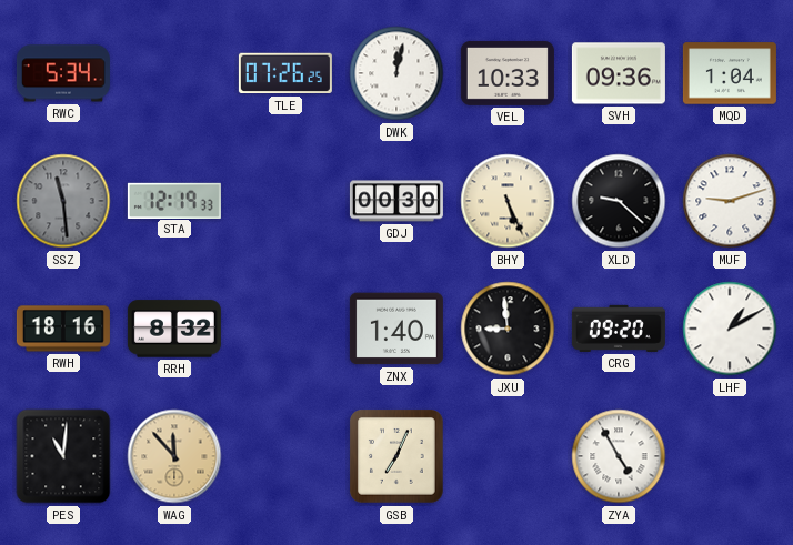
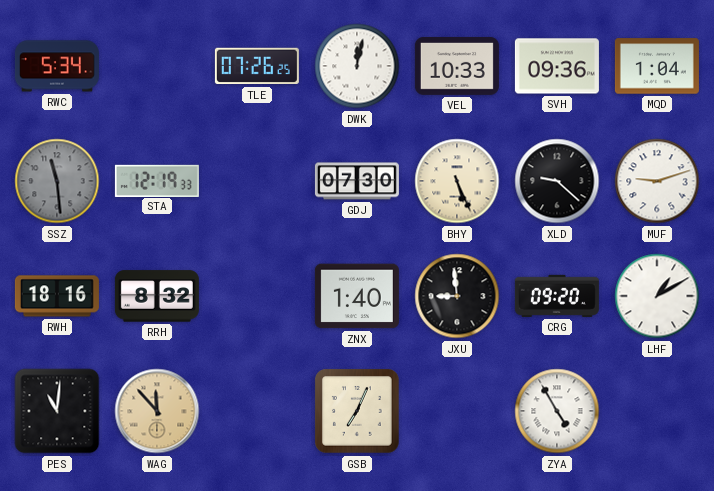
GDJ: 00:30 -> 07:30
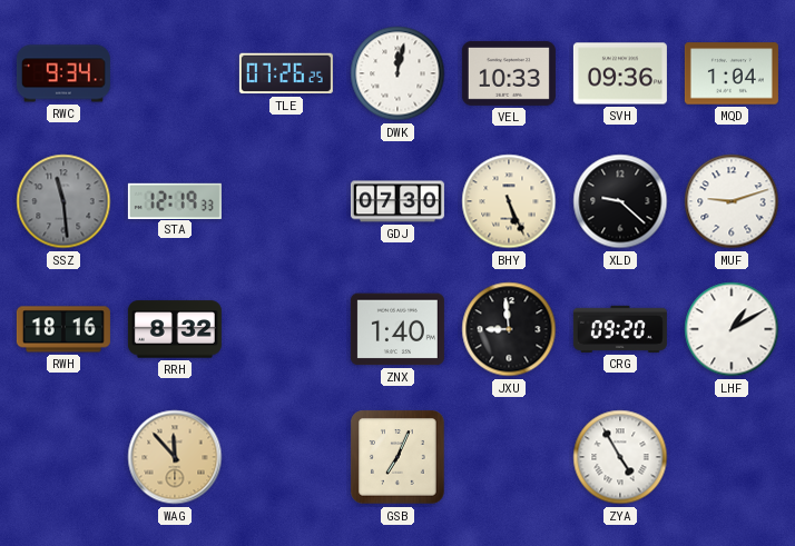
RWC: 5:34 -> 9:34
PES: 11:01 -> none
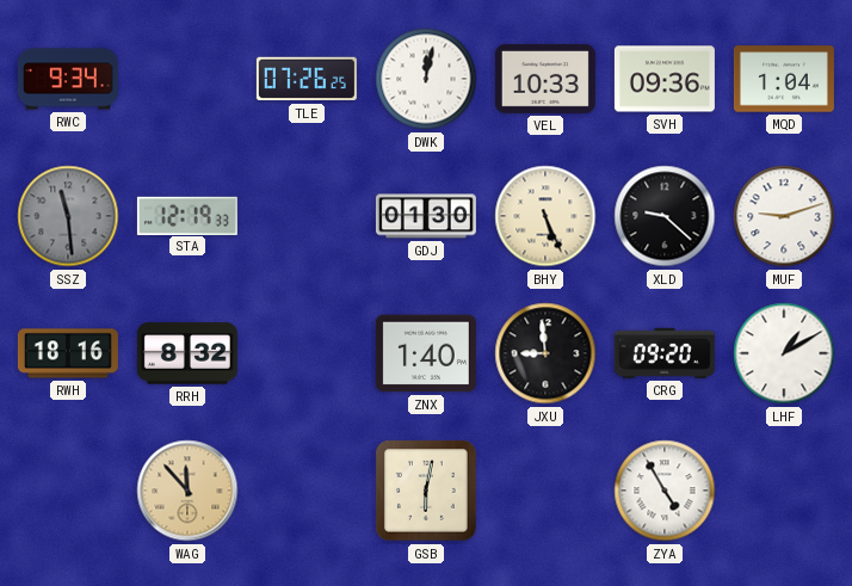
GDJ: 07:30 -> 01:30
GSB: 7:04 -> 6:02
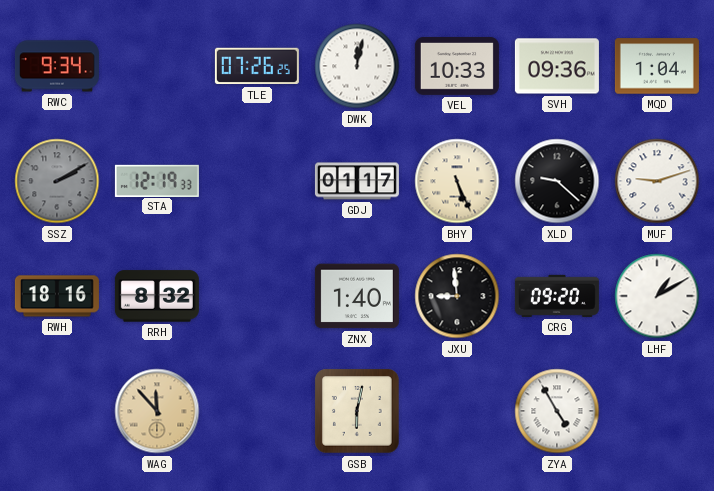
SSZ: 11:29 -> 2:10
GDJ: 01:30 -> 01:17
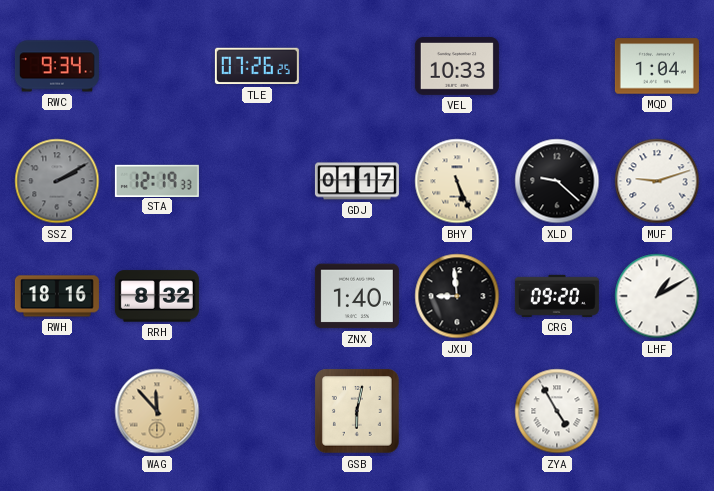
DWK: 12:02 -> none
SVH: 09:36 -> none
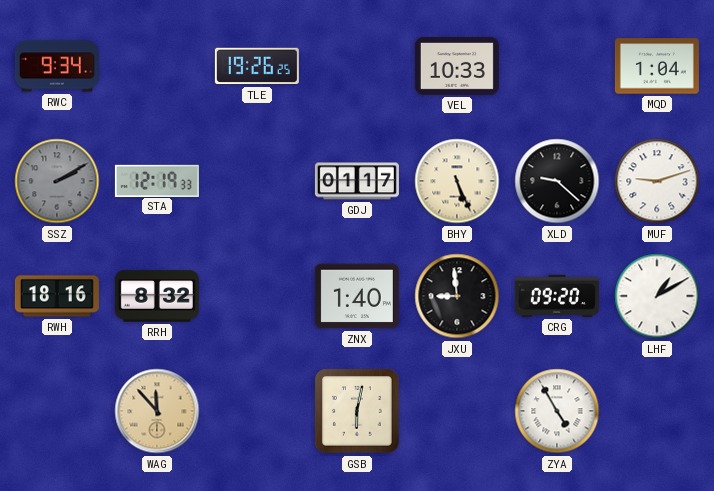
TLE: 07:26 -> 19:26
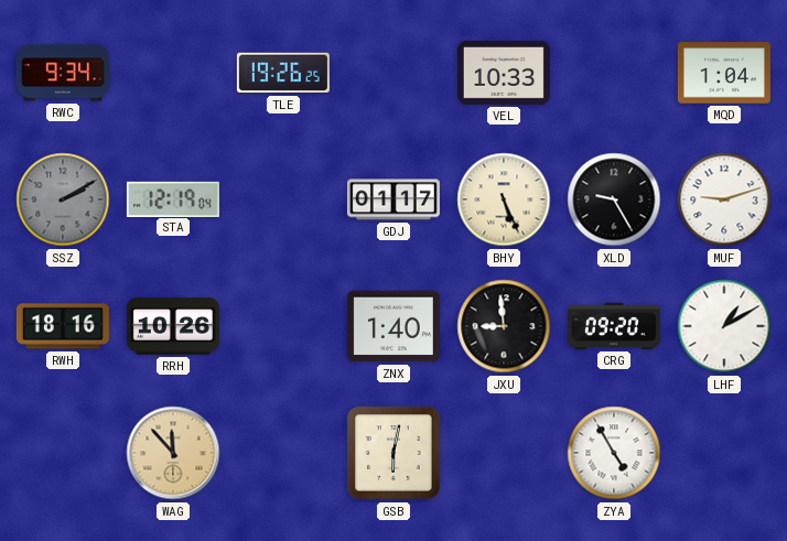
STA: 12:19:33 -> 12:19:04
XLD: 9:22 -> 9:25
RRH: 8:32 -> 10:26
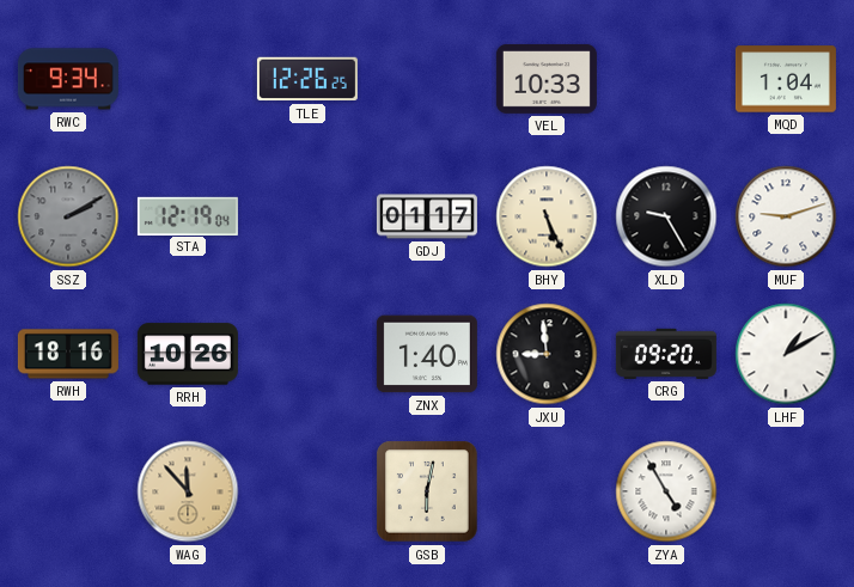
TLE: 19:26 -> 12:26
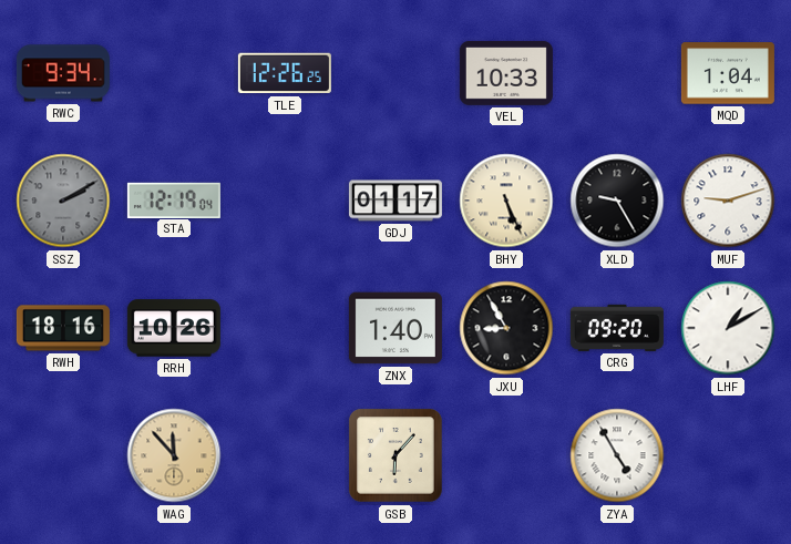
JXU: 8:59 -> 8:55
GSB: 6:02 -> 6:07
